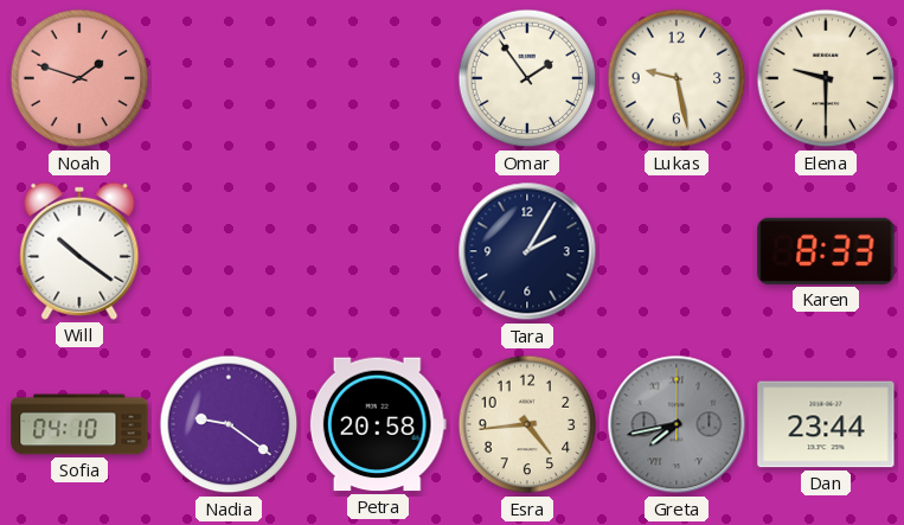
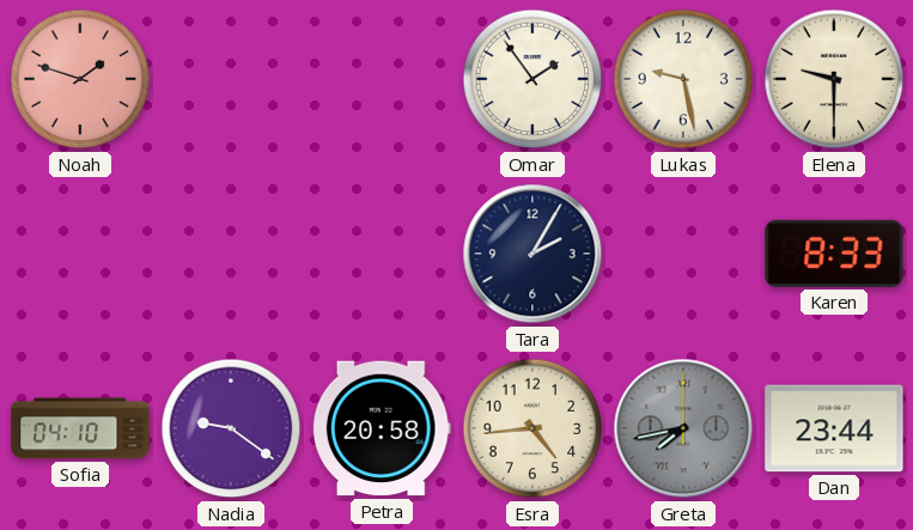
Will: 10:21 -> none
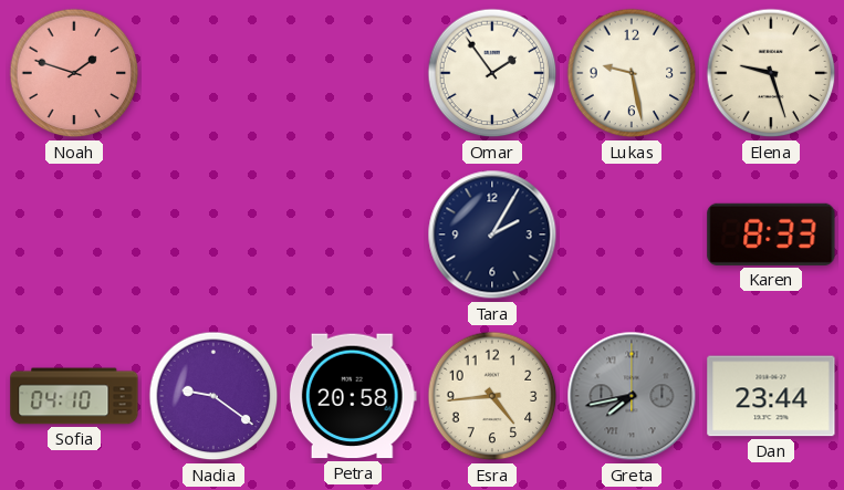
Elena: 9:30 -> 9:27
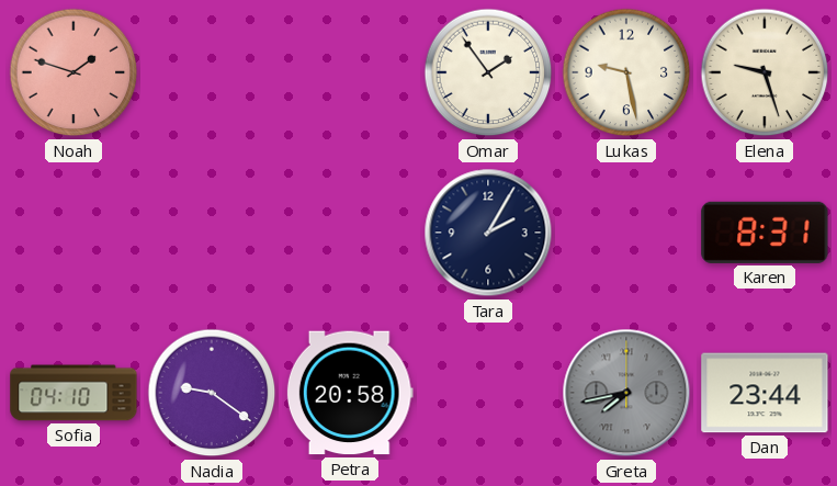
Karen: 8:33 -> 8:31
Esra: 4:44 -> none
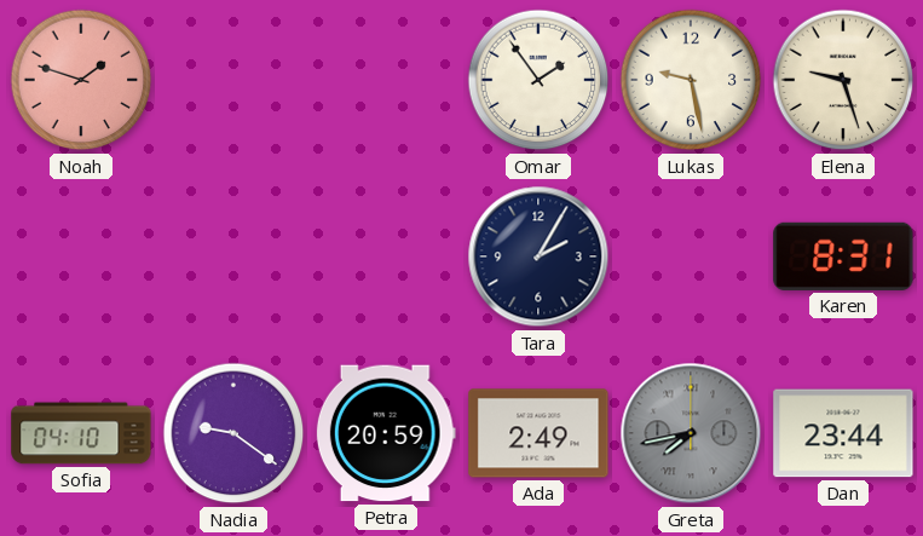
Petra: 20:58 -> 20:59
Ada: none -> 2:49
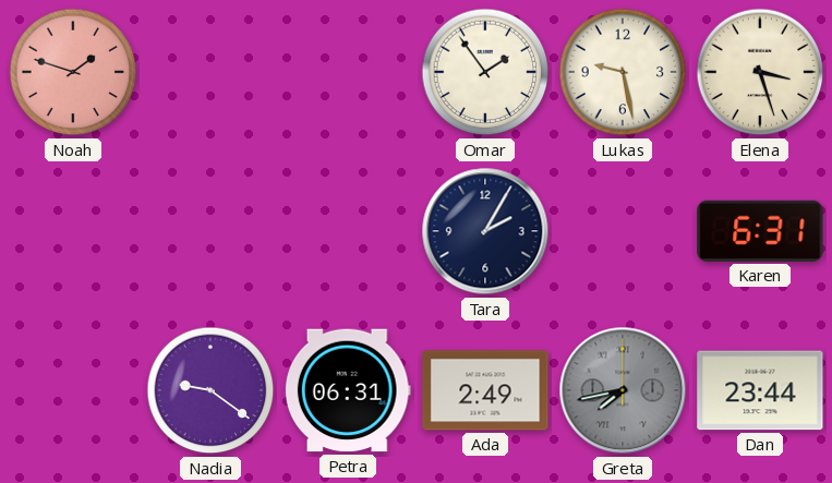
Elena: 9:27 -> 3:27
Karen: 8:31 -> 6:31
Sofia: 04:10 -> none
Petra: 20:59 -> 06:31
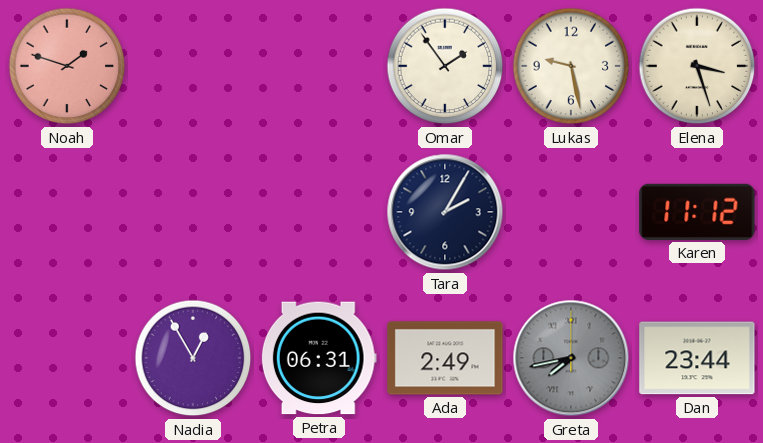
Karen: 6:31 -> 11:12
Nadia: 9:21 -> 12:55
